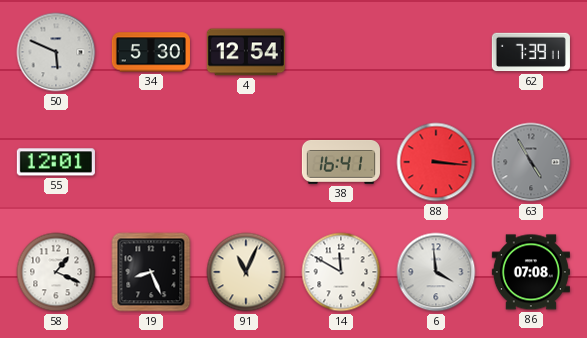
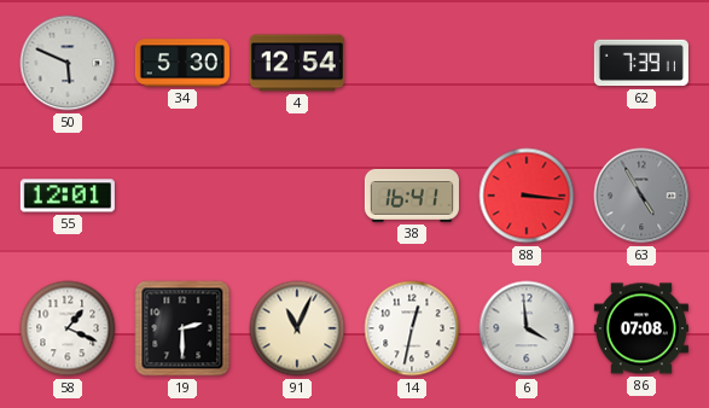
19: 8:26 -> 2:30
14: 11:50 -> 12:32
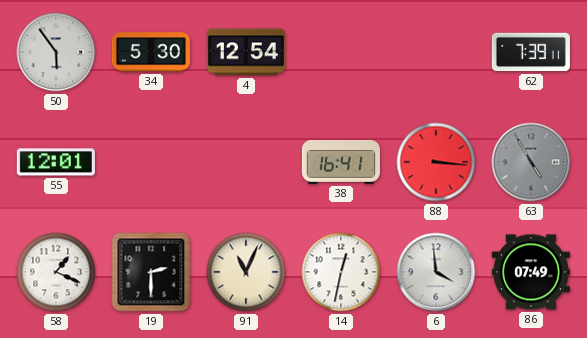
50: 5:49 -> 5:54
86: 07:08 -> 07:49
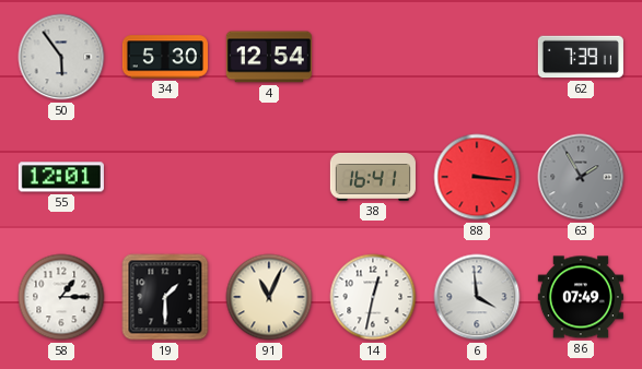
63: 4:55 -> 1:55
58: 1:19 -> 1:15
19: 2:30 -> 1:30
